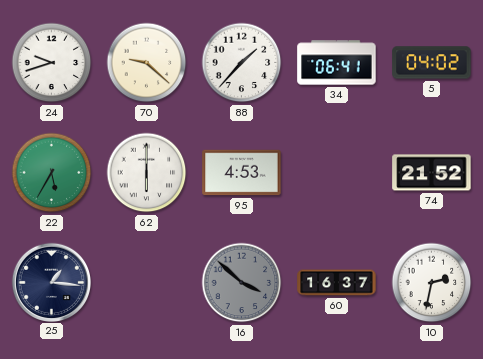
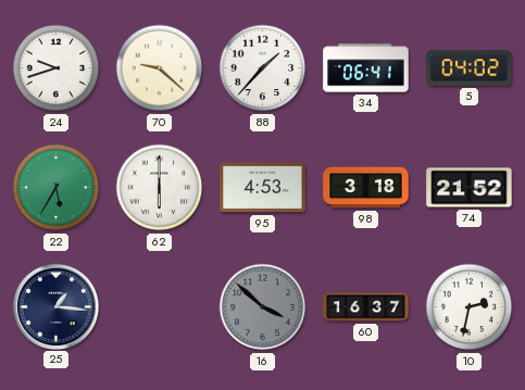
98: none -> 3:18
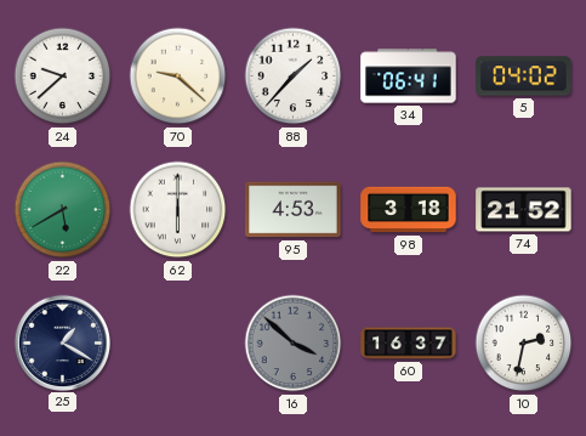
24: 9:42 -> 9:38
22: 5:35 -> 5:40
25: 1:16 -> 1:20
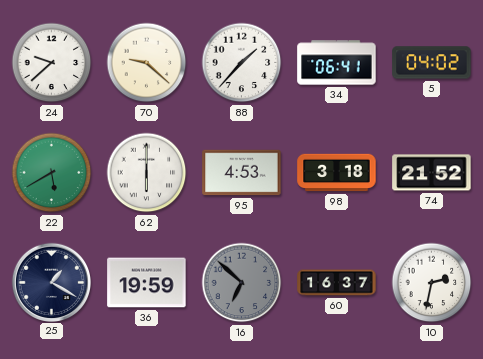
36: none -> 19:59
16: 3:52 -> 6:52
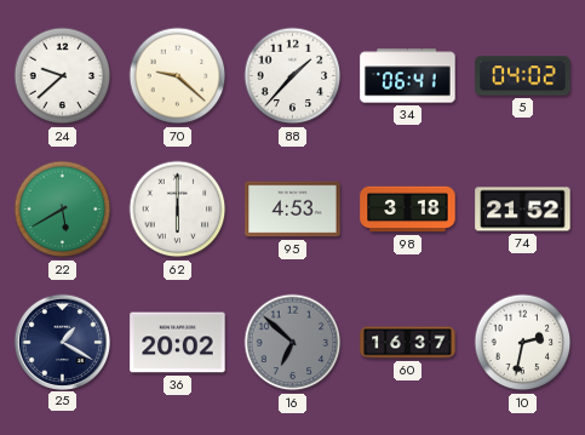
36: 19:59 -> 20:02
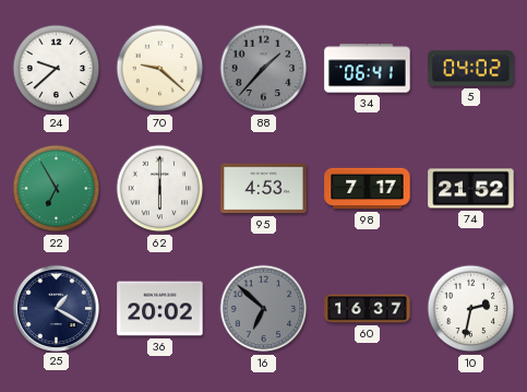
88 dial: white -> grey
22: 5:40 -> 6:55
98: 3:18 -> 7:17
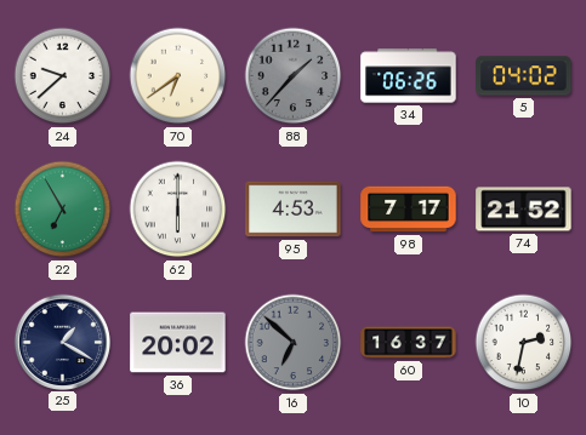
70: 9:22 -> 6:39
34: 06:41 -> 06:26
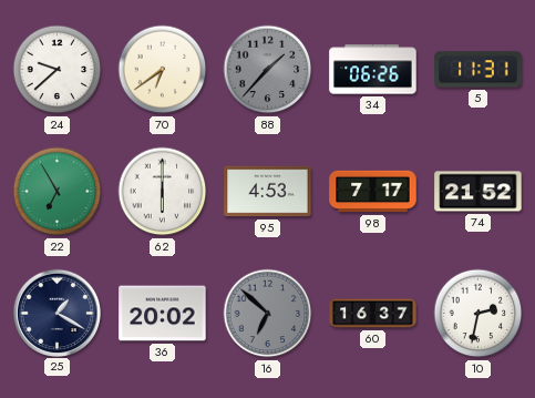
5: 04:02 -> 11:31
